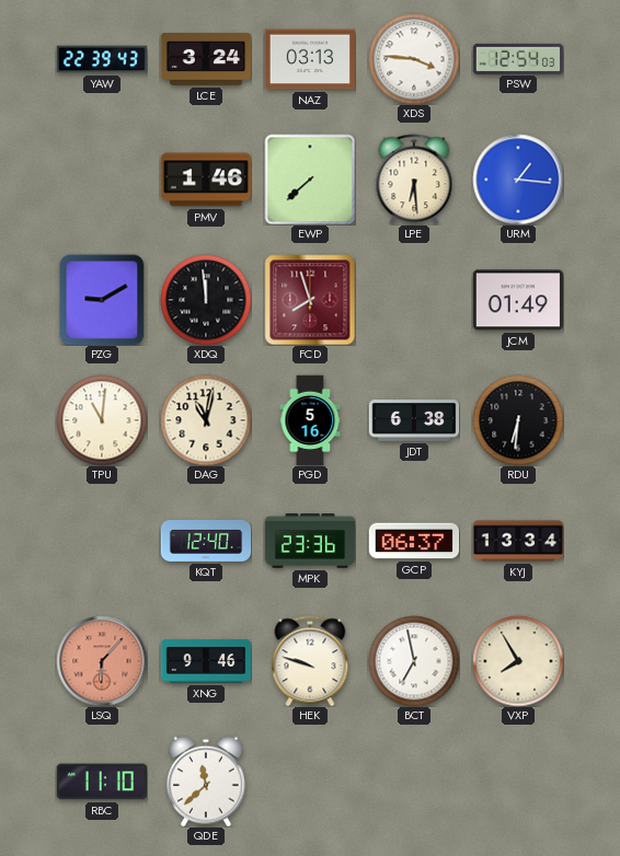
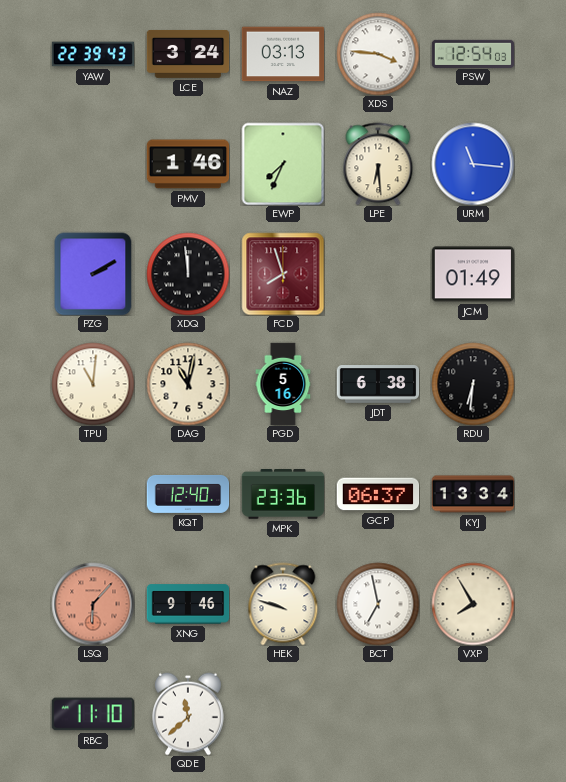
EWP: 7:38 -> 7:34
URM: 1:16 -> 11:16
PZG: 9:10 -> 2:10
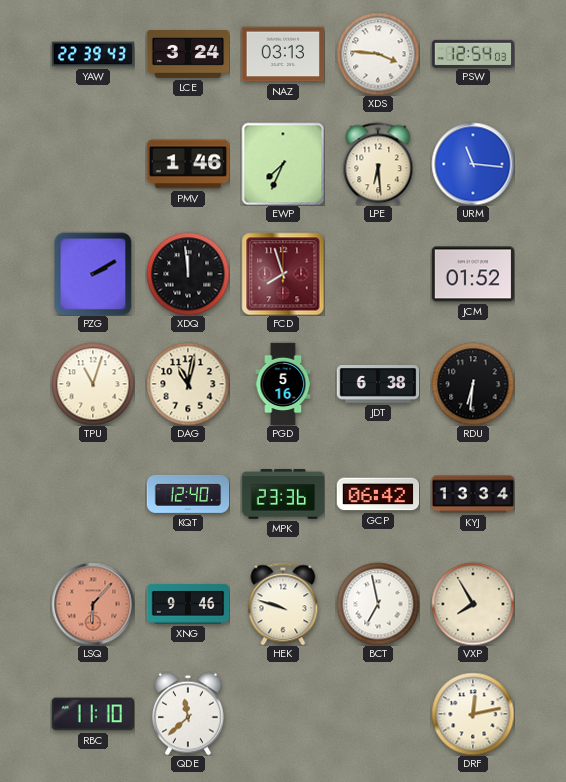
JCM: 01:49 -> 01:52
TPU: 11:01 -> 11:03
GCP: 06:37 -> 06:42
DRF: none -> 12:13
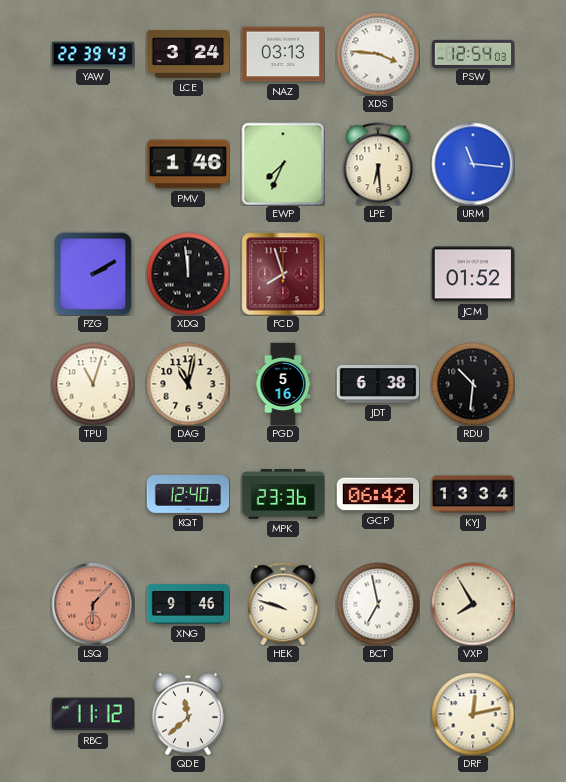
RDU: 6:31 -> 10:31
RBC: 11:10 -> 11:12
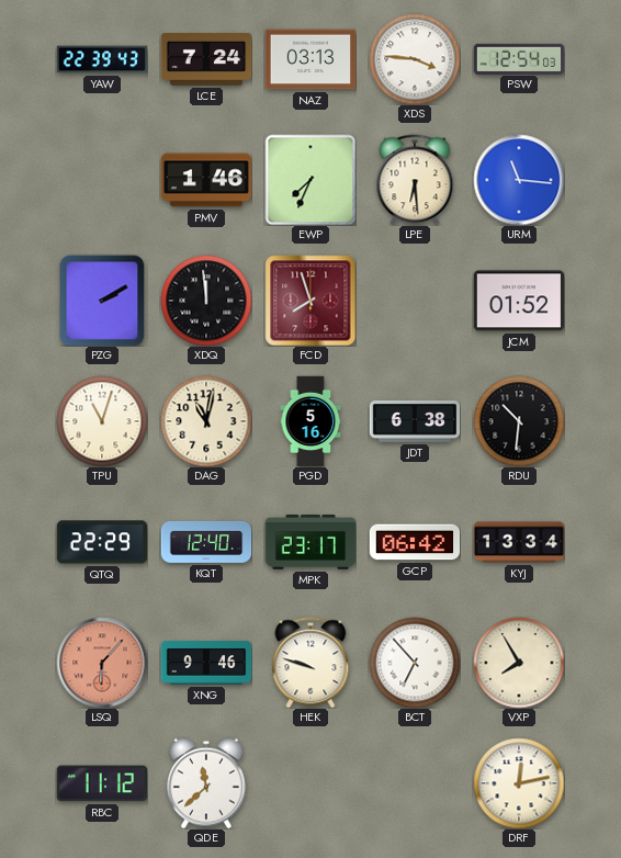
LCE: 3:24 -> 7:24
QTQ: none -> 22:29
MPK: 23:36 -> 23:17
BCT: 6:58 -> 6:53
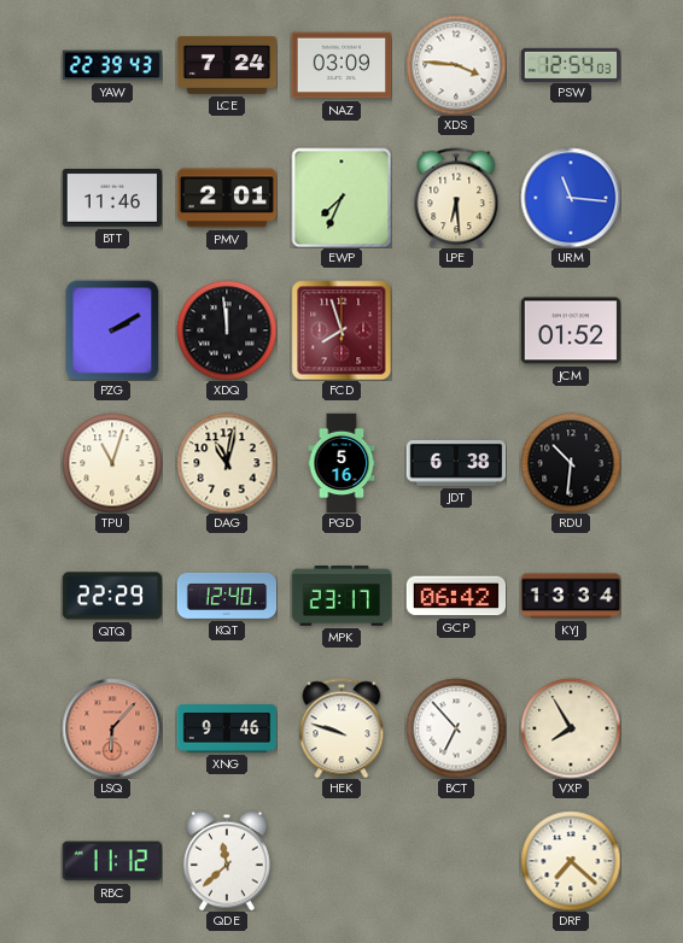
NAZ: 03:13 -> 03:09
BTT: none -> 11:46
PMV: 1:46 -> 2:01
DRF: 12:13 -> 7:22
